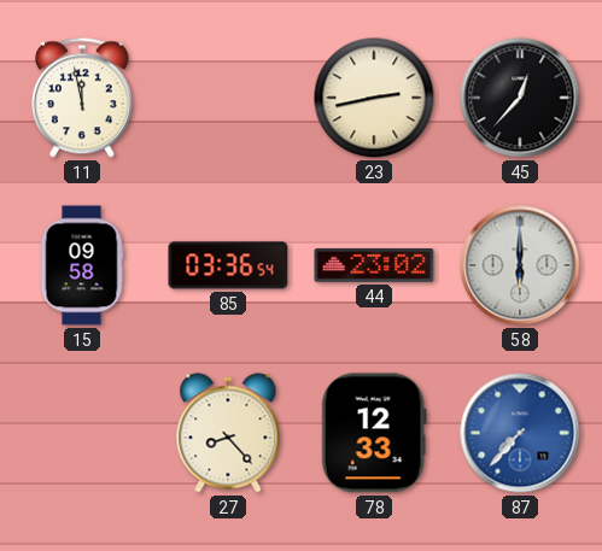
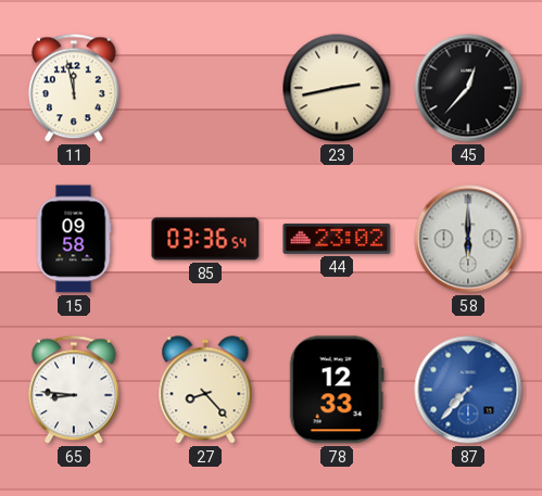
65: none -> 8:46
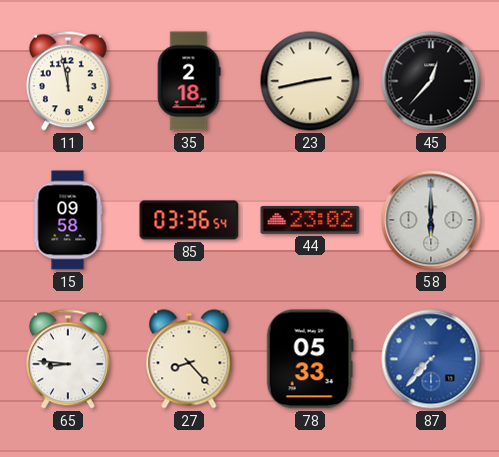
35: none -> 2:18
78: 12:33 -> 05:33
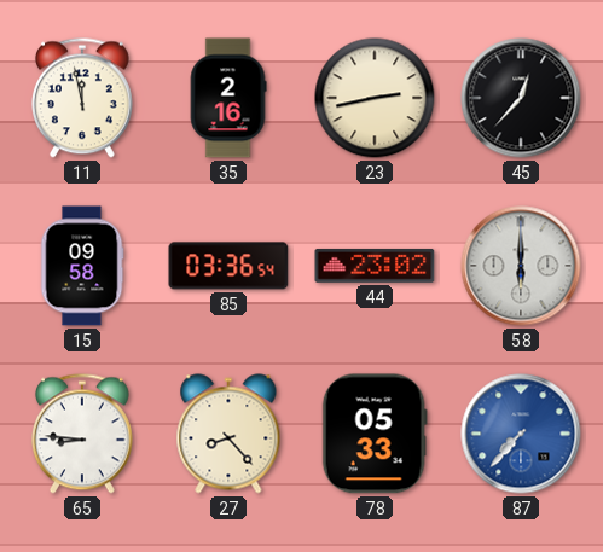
35: 2:18 -> 2:16
